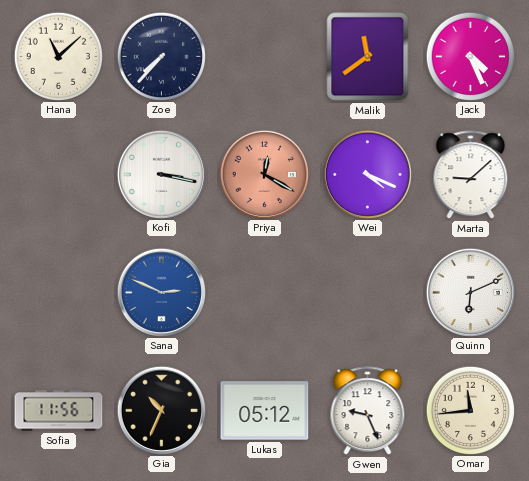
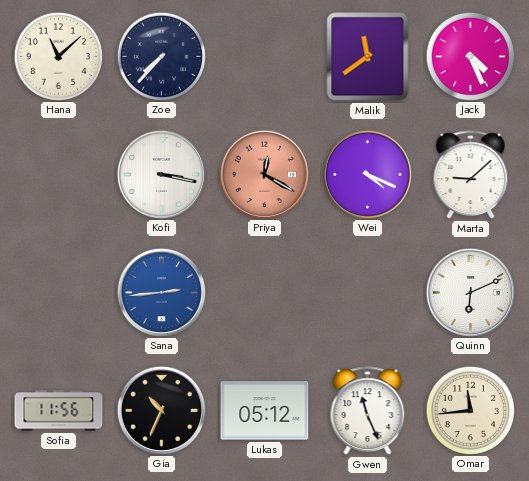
Sana: 2:49 -> 2:44
Gwen: 9:26 -> 11:26
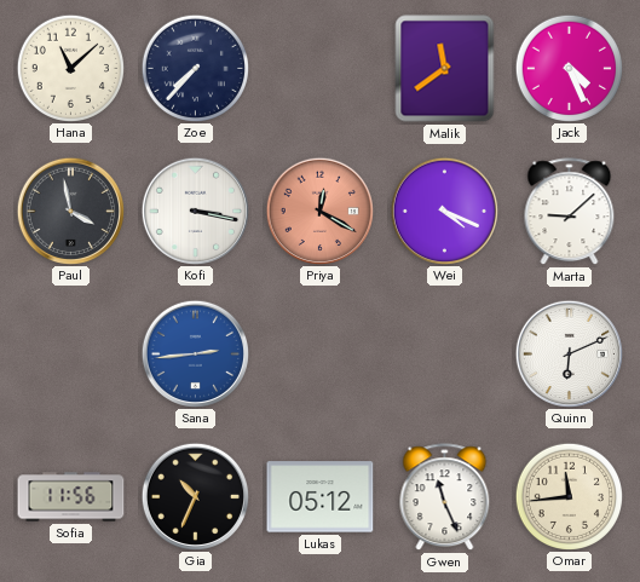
Paul: none -> 3:58
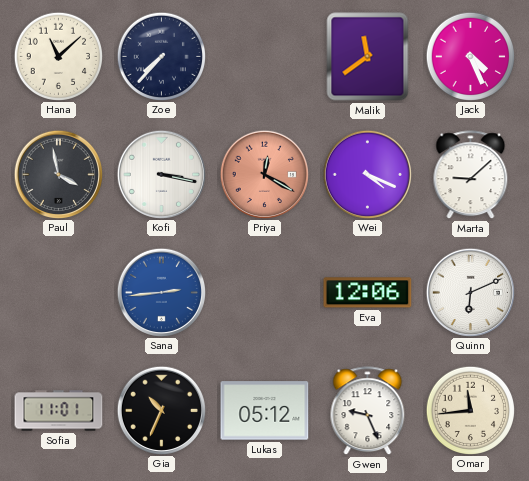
Eva: none -> 12:06
Sofia: 11:56 -> 11:01
Gwen: 11:26 -> 9:26
